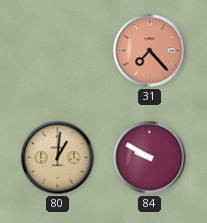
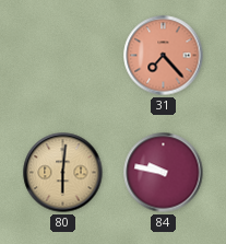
80: 1:01 -> 6:01
84: 9:50 -> 9:47
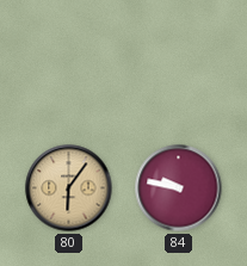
31: 7:23 -> none
80: 6:01 -> 6:06
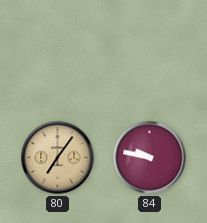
80: 6:06 -> 7:06
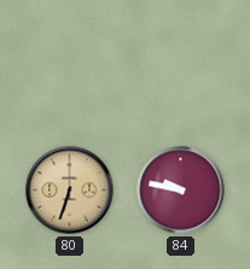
80: 7:06 -> 6:33
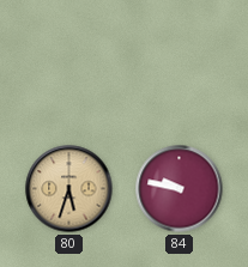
80: 6:33 -> 5:33
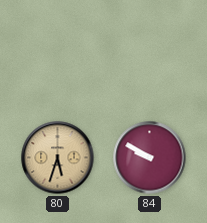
84: 9:47 -> 9:50
